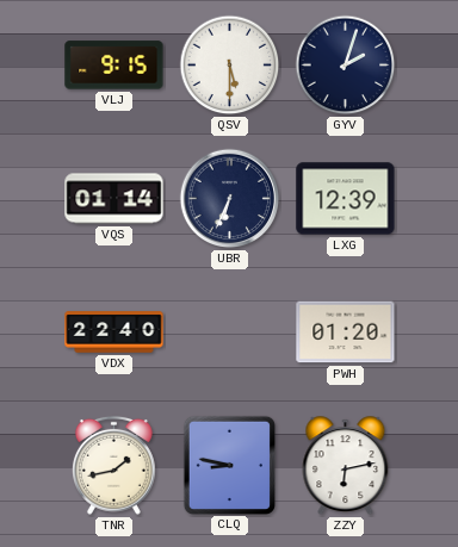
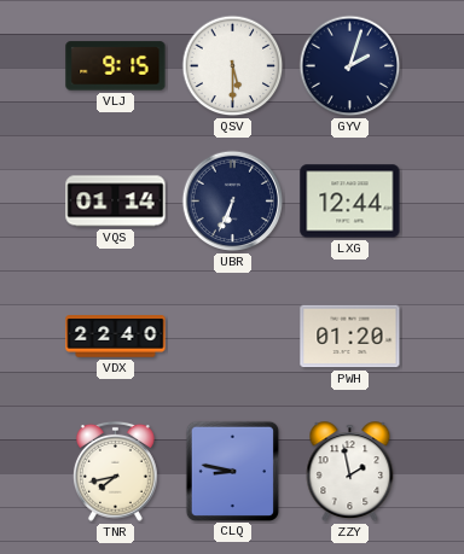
LXG: 12:39 -> 12:44
TNR: 1:43 -> 7:43
ZZY: 6:13 -> 1:58
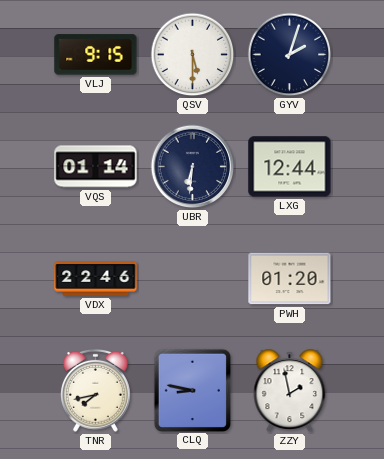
UBR: 6:34 -> 6:31
VDX: 22:40 -> 22:46
